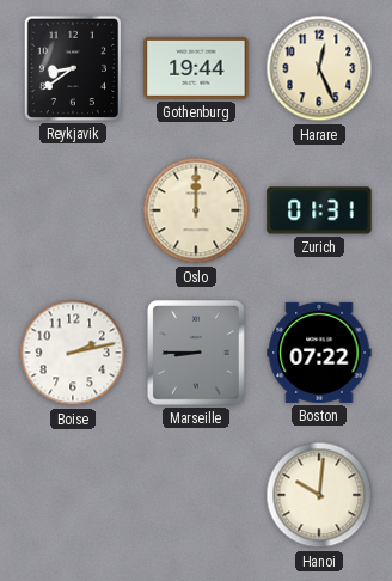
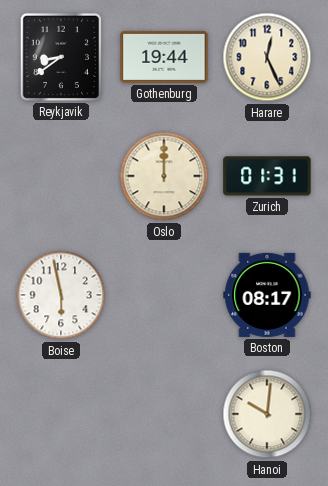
Boise: 2:13 -> 5:58
Marseille: 8:45 -> none
Boston: 07:22 -> 08:17
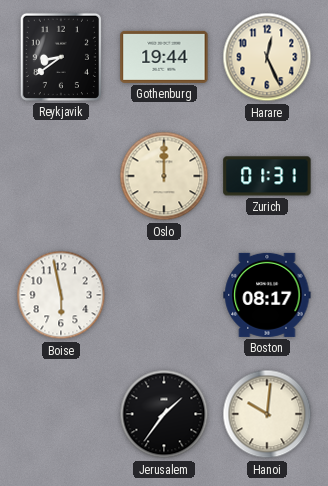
Jerusalem: none -> 1:36
